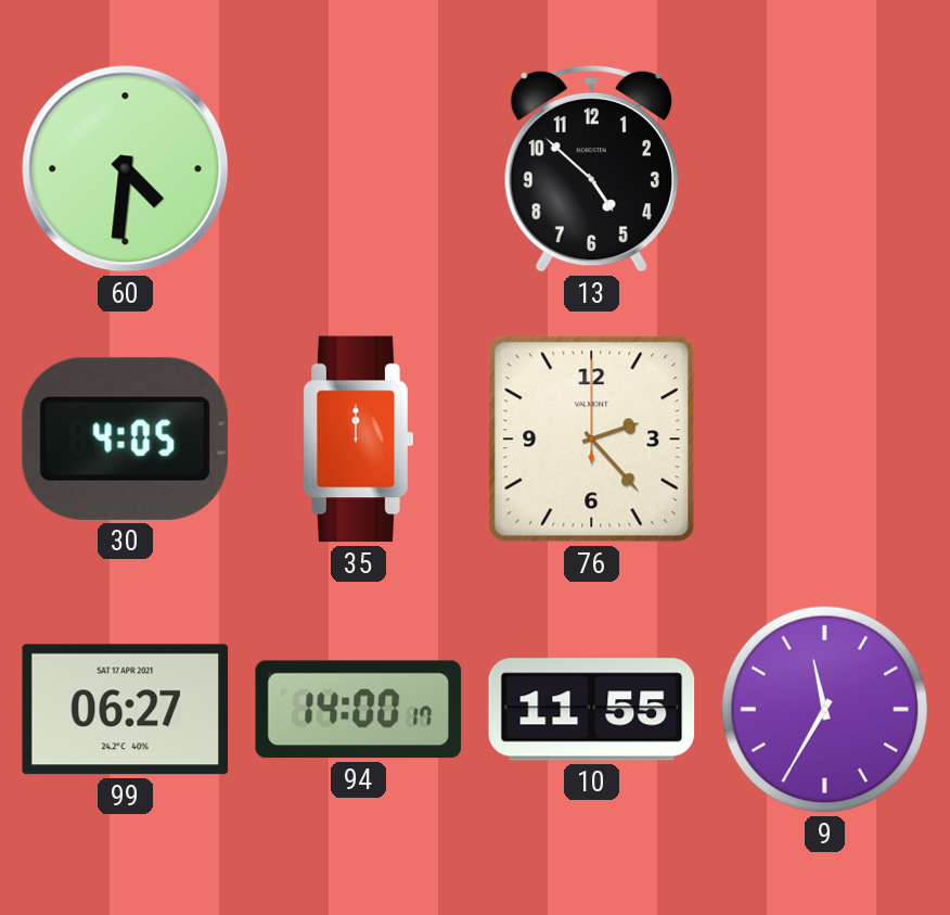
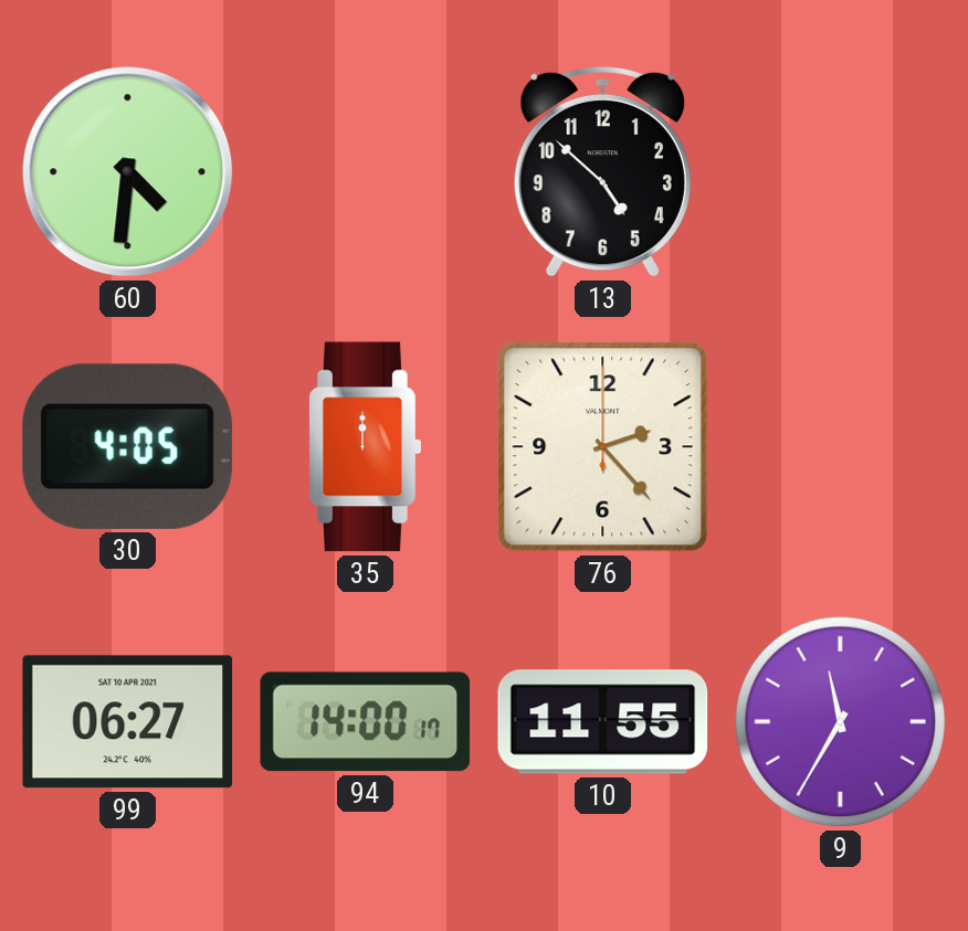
99 date: SAT 17 APR 2021 -> SAT 10 APR 2021
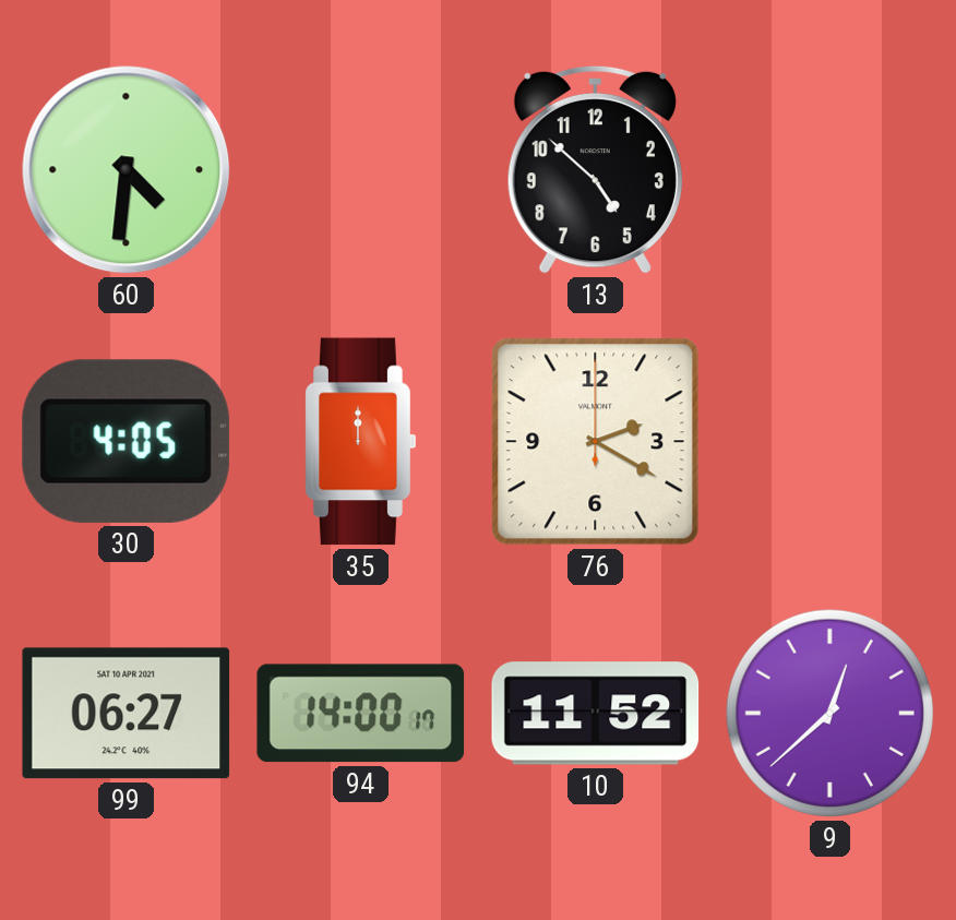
76: 2:23 -> 2:20
10: 11:55 -> 11:52
9: 11:35 -> 12:38
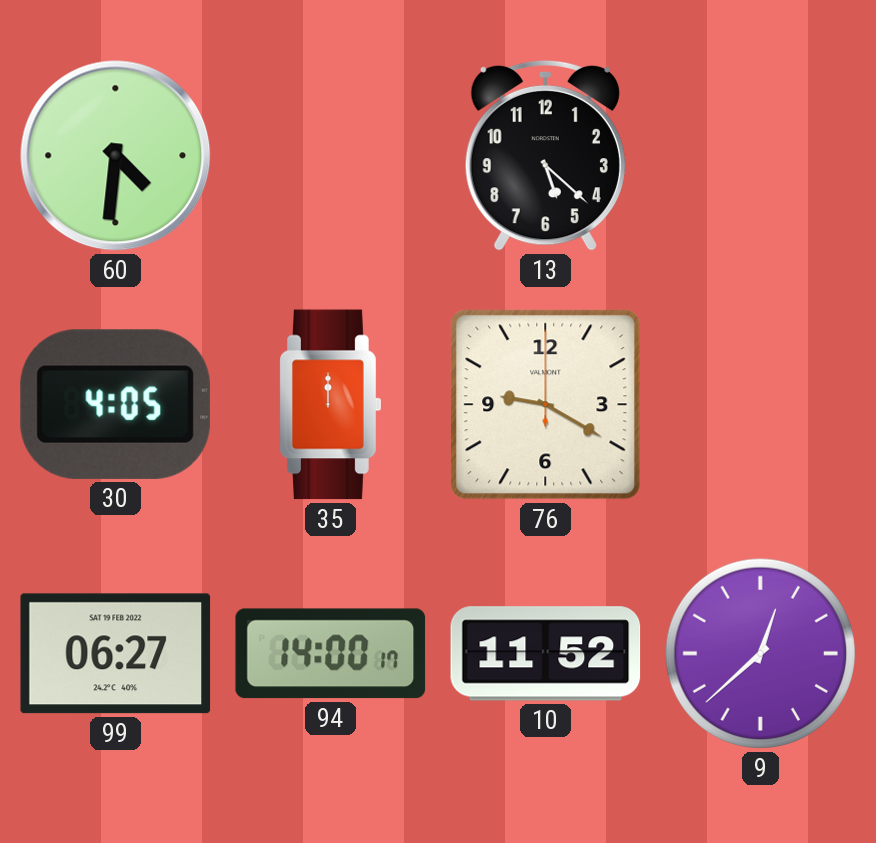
13: 4:52 -> 5:22
76: 2:20 -> 9:20
99 date: SAT 10 APR 2021 -> SAT 19 FEB 2022
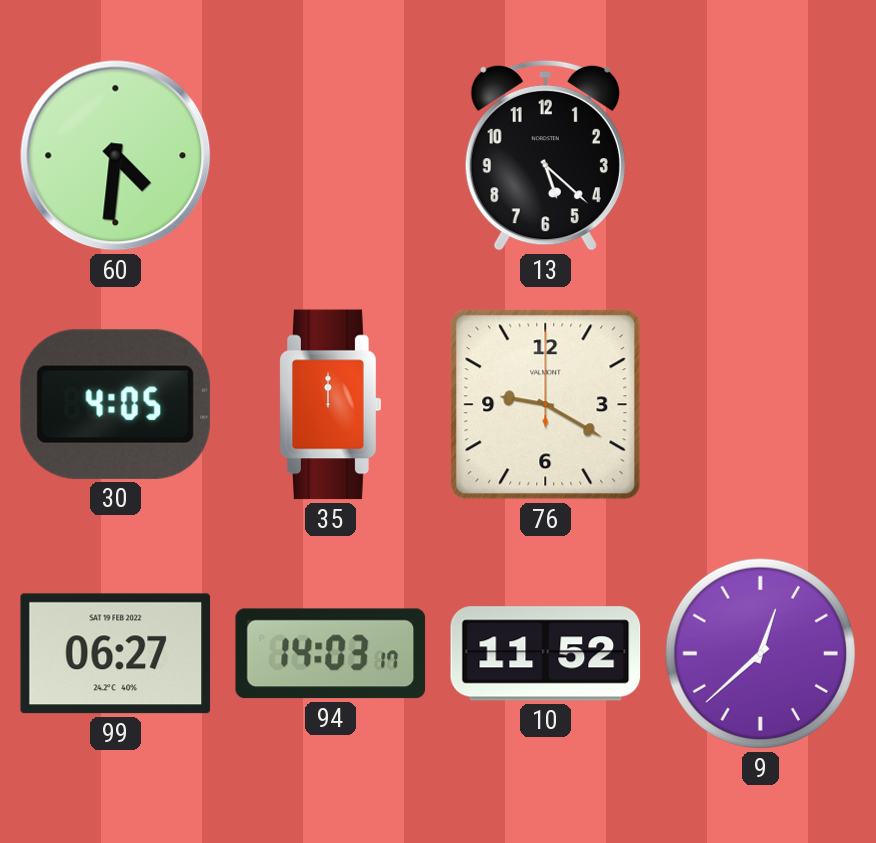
94: 14:00 -> 14:03
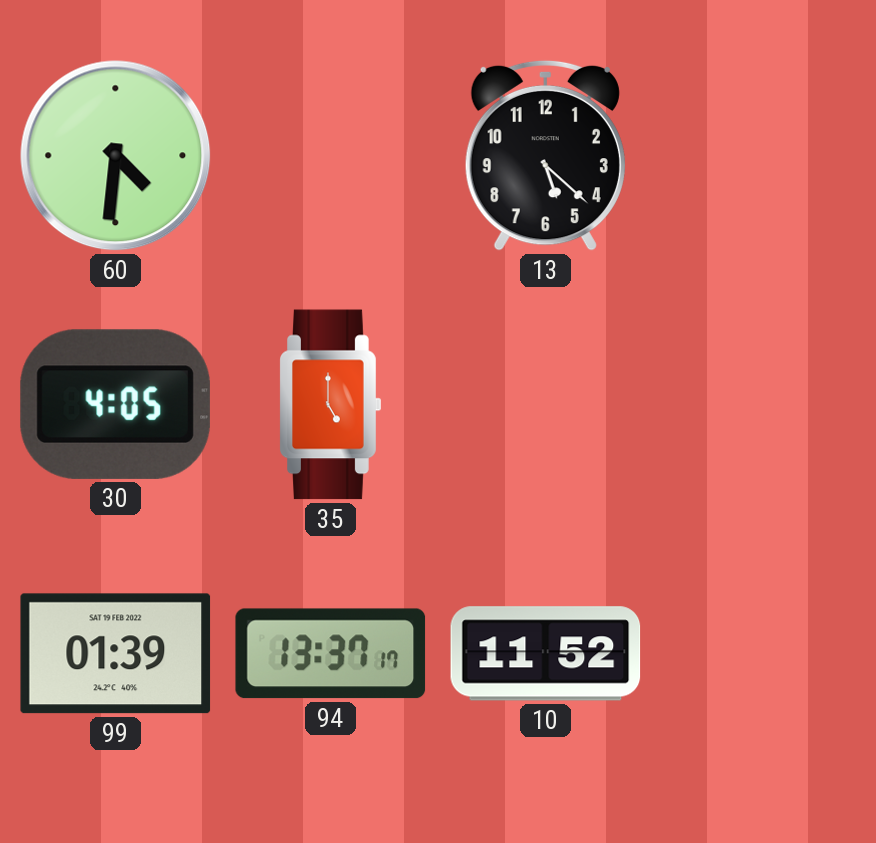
35: 12:00 -> 5:00
76: 9:20 -> none
99: 06:27 -> 01:39
94: 14:03 -> 13:37
9: 12:38 -> none
